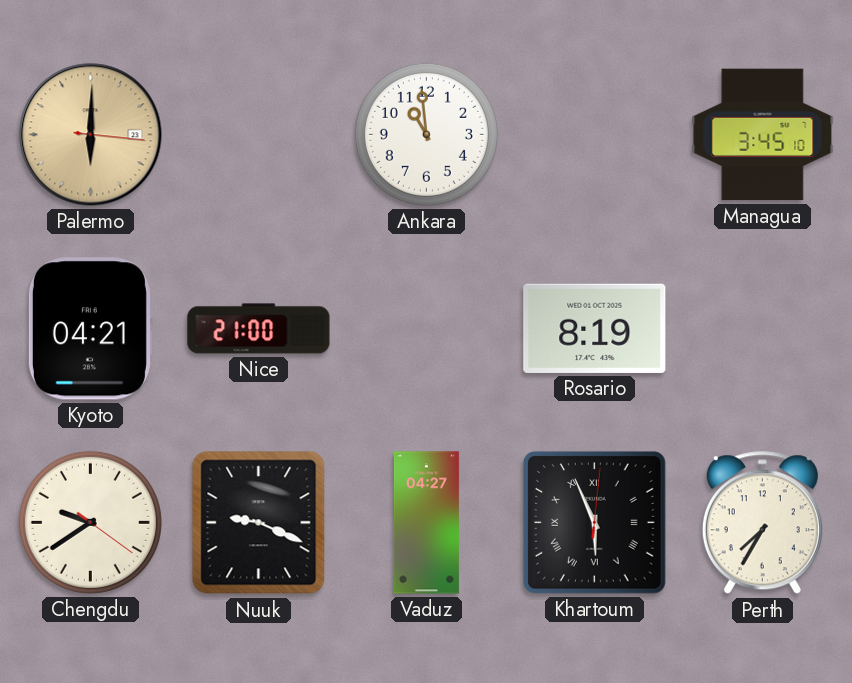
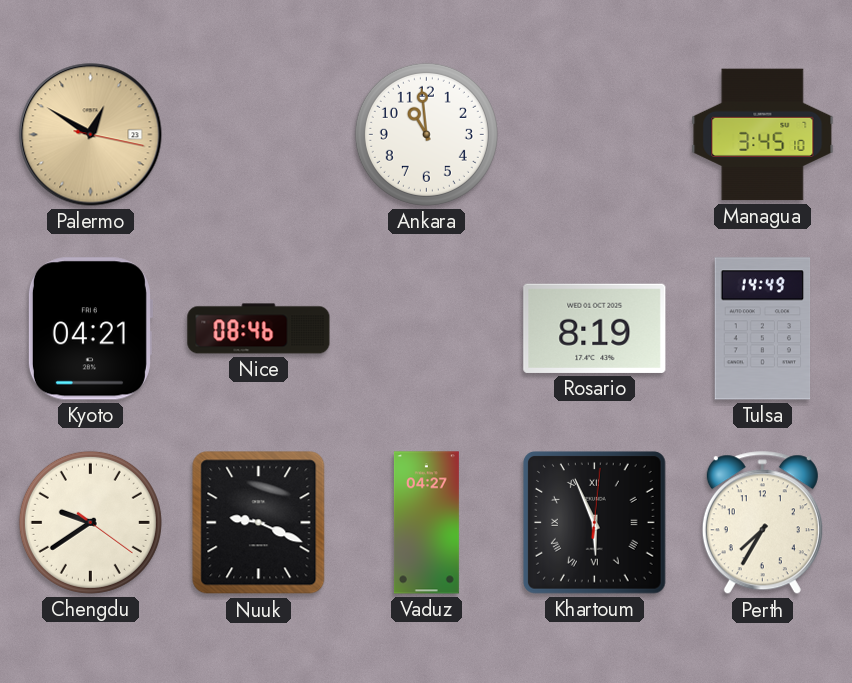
Palermo: 6:00 -> 12:50
Nice: 21:00 -> 08:46
Tulsa: none -> 14:49
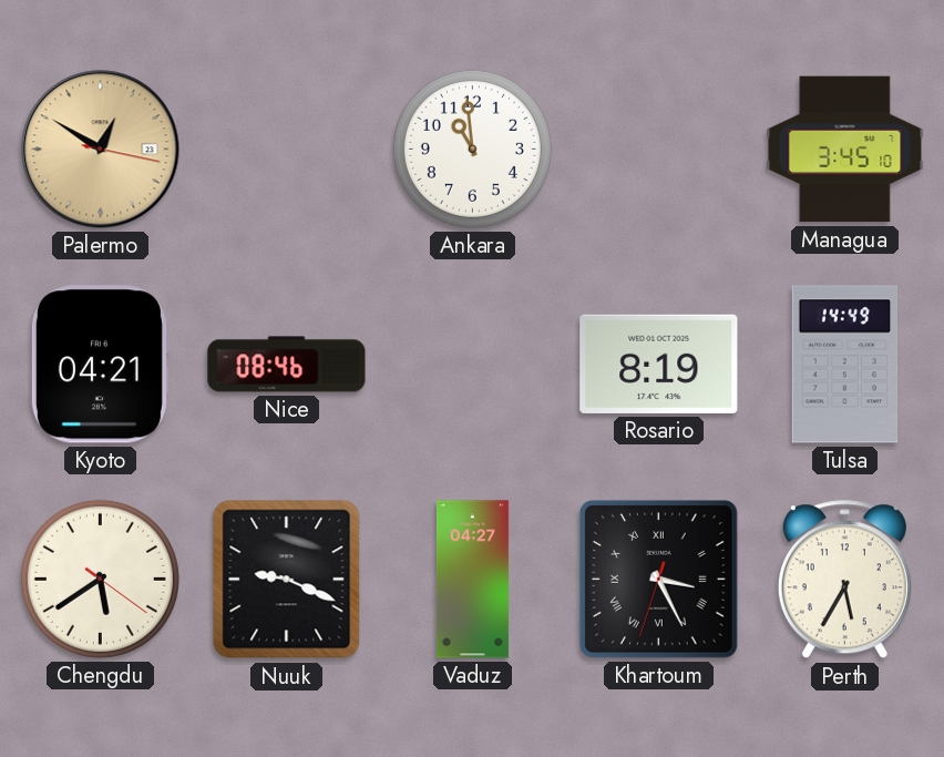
Chengdu: 9:39 -> 5:39
Khartoum: 5:56 -> 3:25
Perth: 7:35 -> 5:35
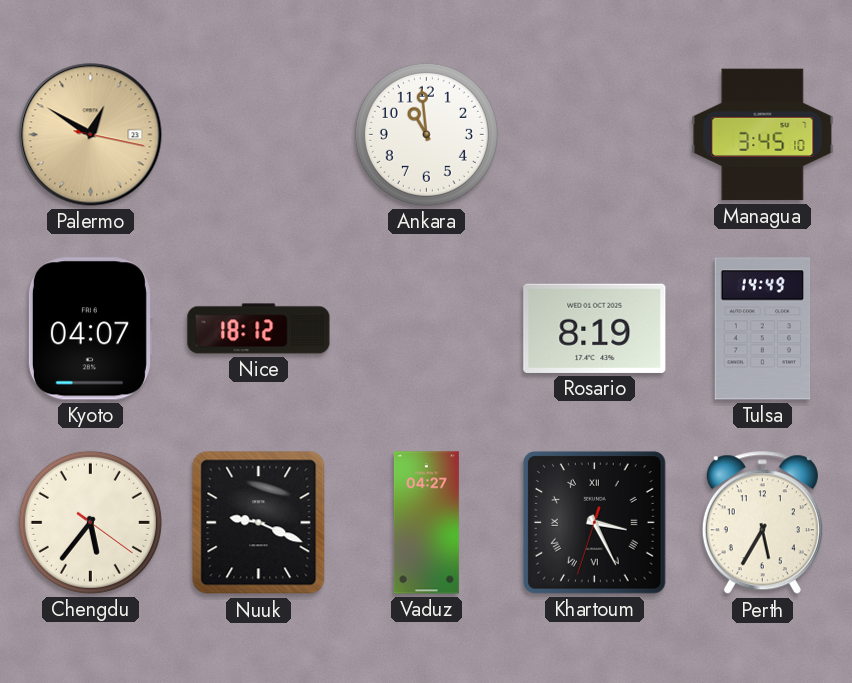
Kyoto: 04:21 -> 04:07
Nice: 08:46 -> 18:12
Chengdu: 5:39 -> 5:36
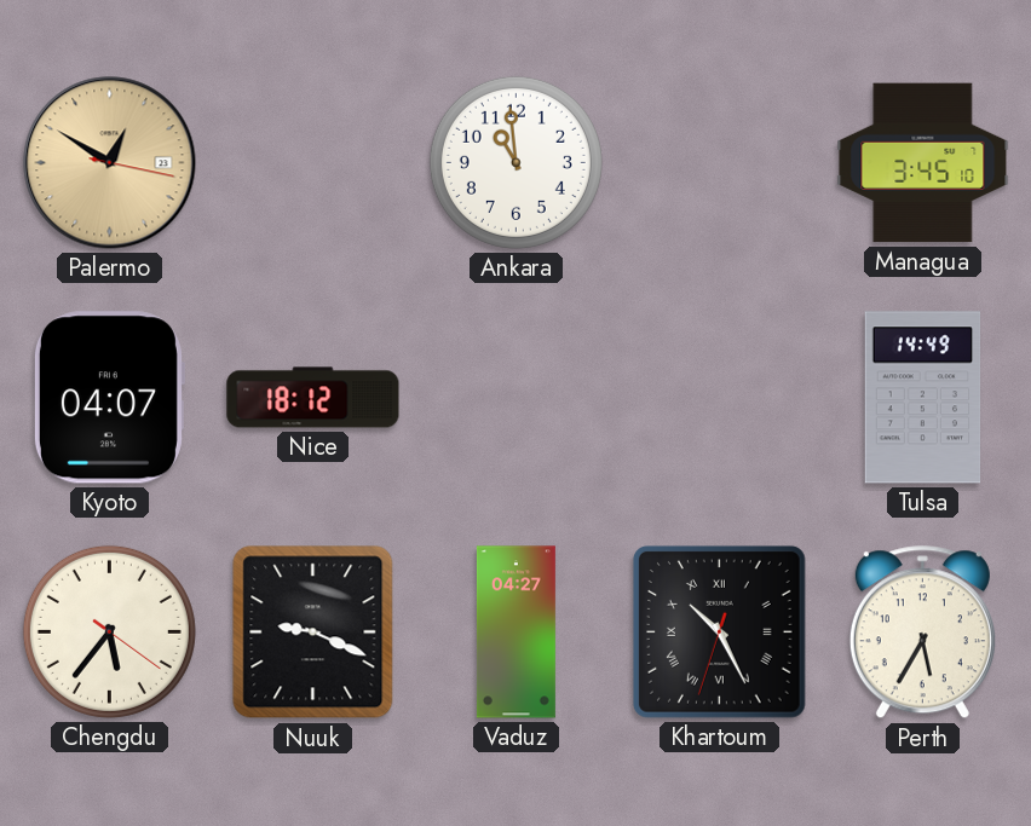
Rosario: 8:19 -> none
Khartoum: 3:25 -> 10:25
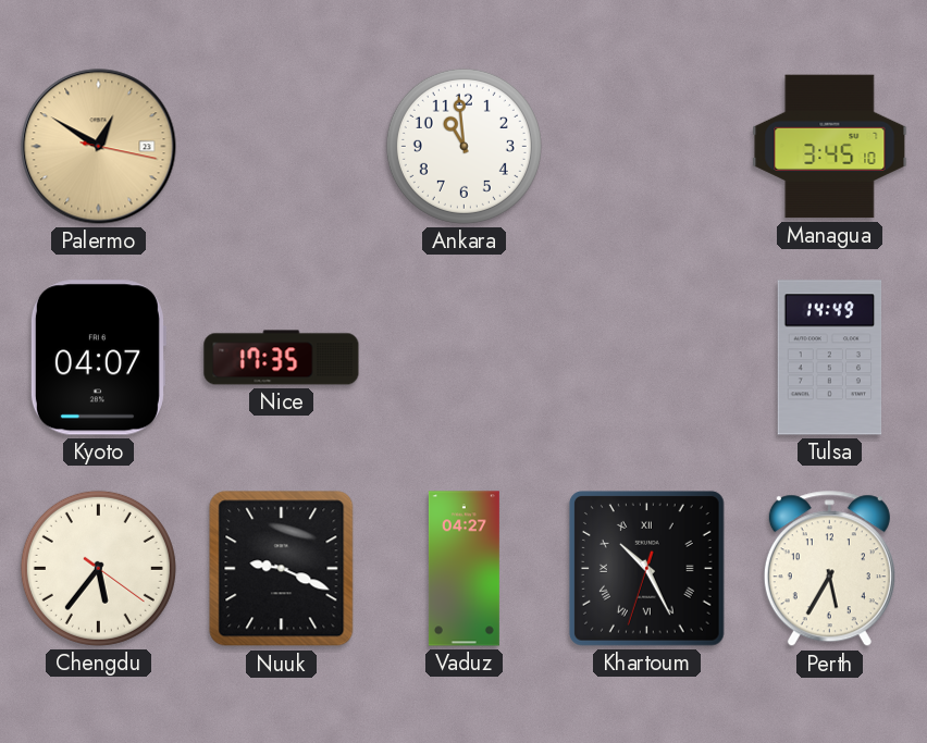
Nice: 18:12 -> 17:35
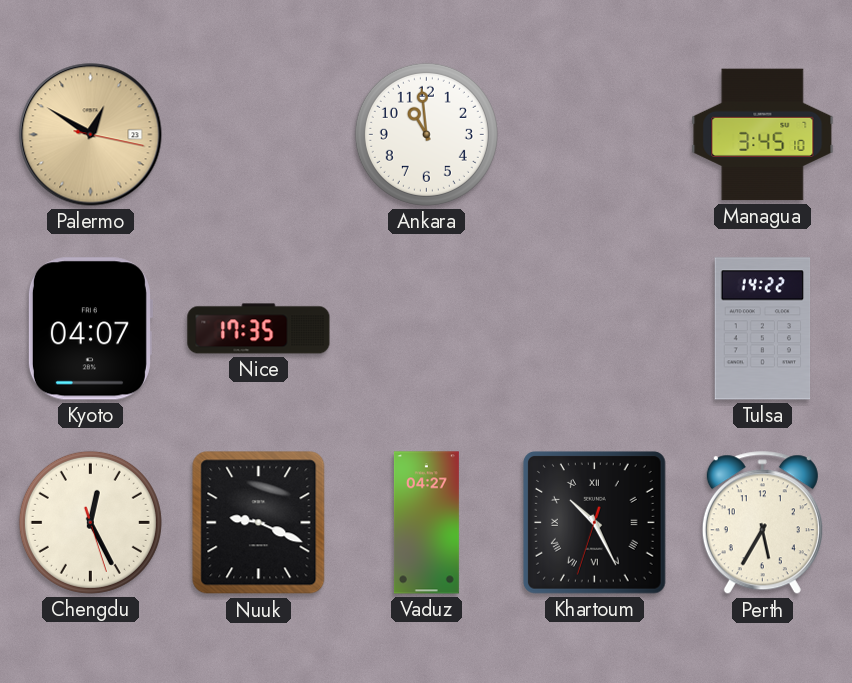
Tulsa: 14:49 -> 14:22
Chengdu: 5:36 -> 12:25
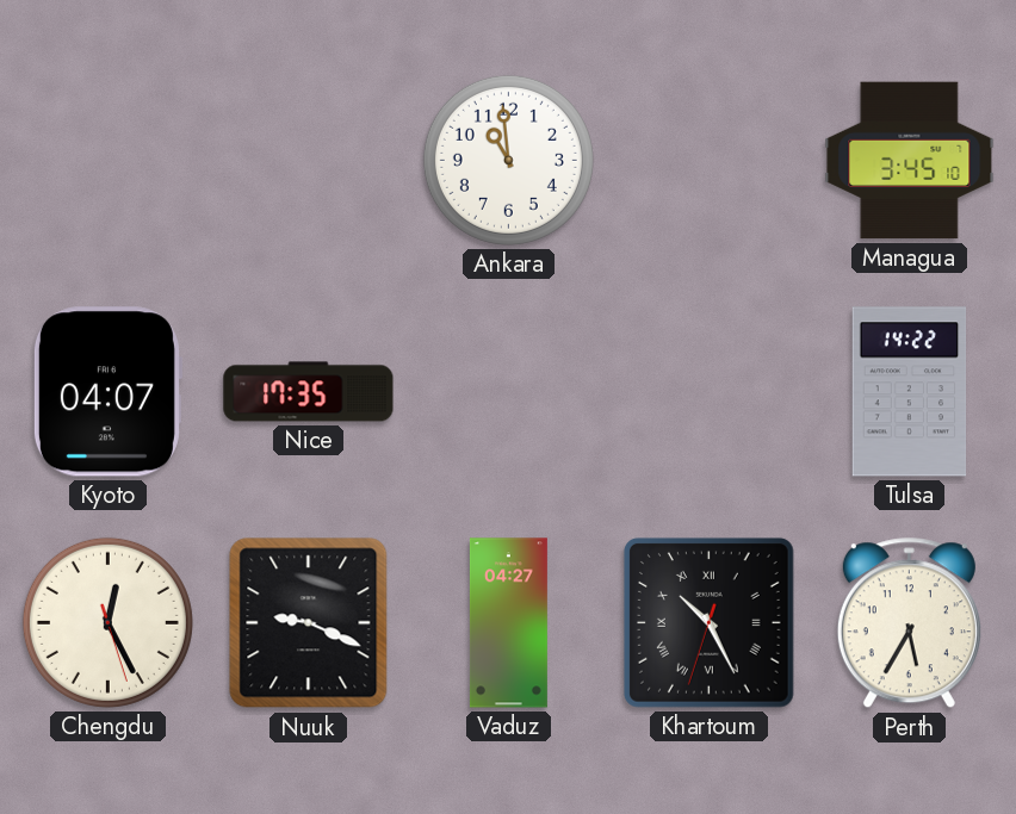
Palermo: 12:50 -> none
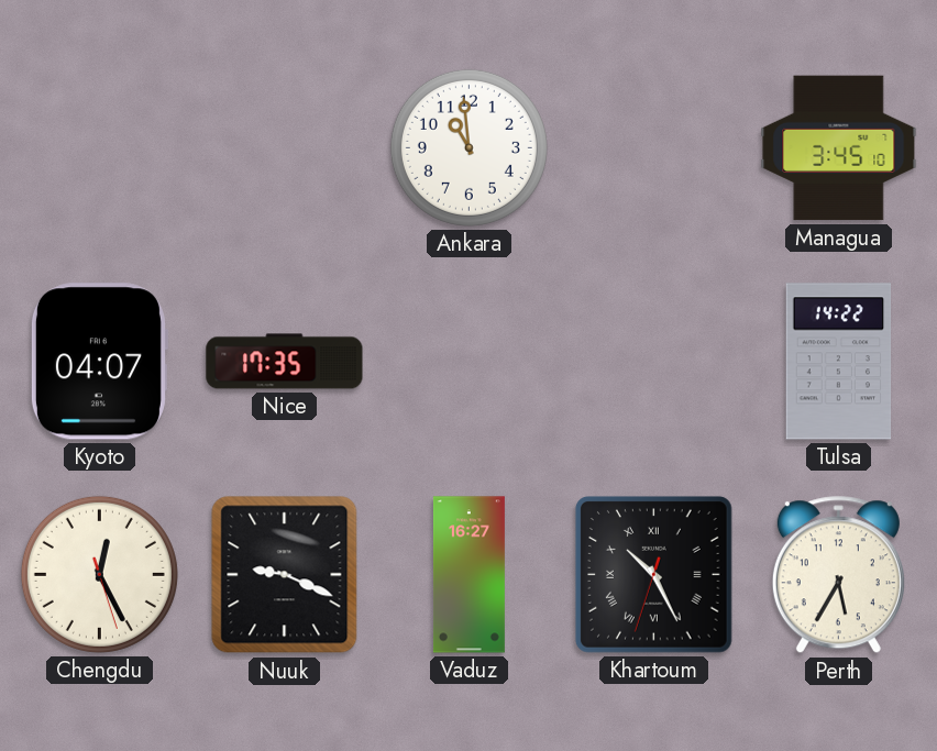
Vaduz: 04:27 -> 16:27
